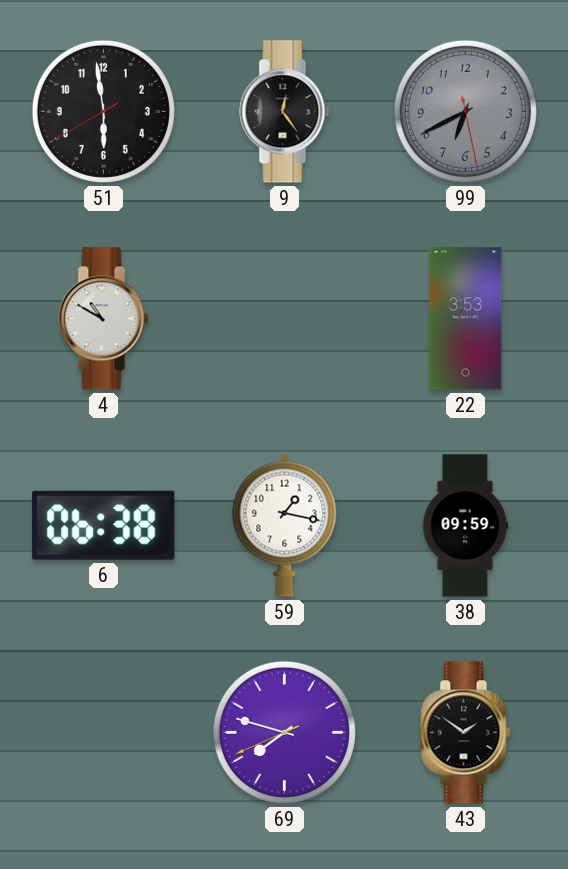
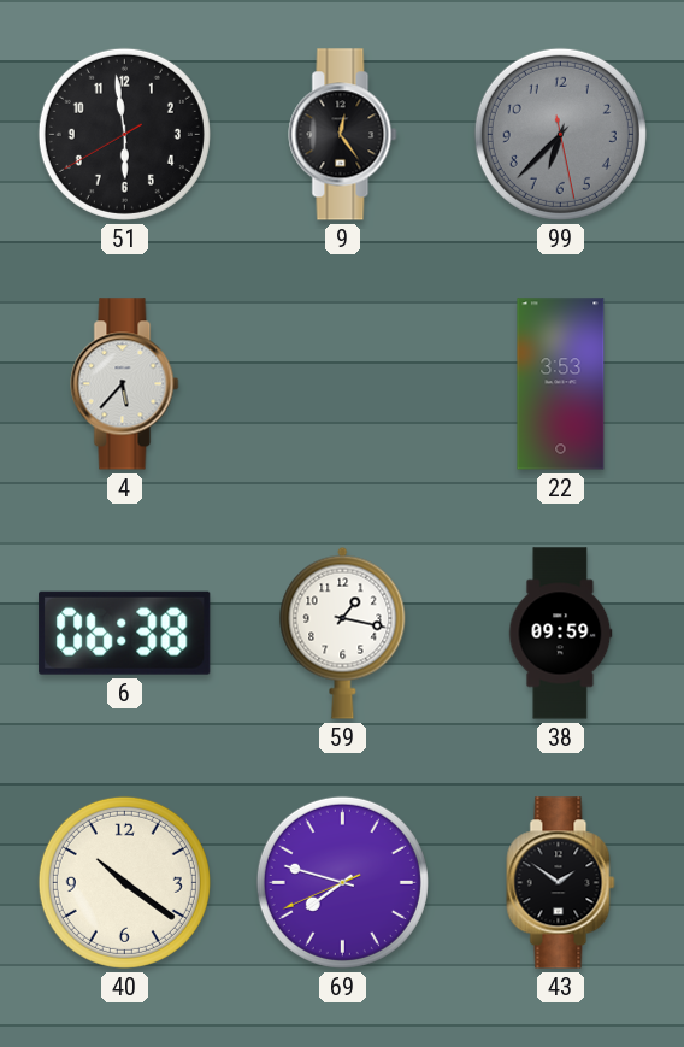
99: 6:40 -> 6:37
4: 10:50 -> 5:37
40: none -> 10:21
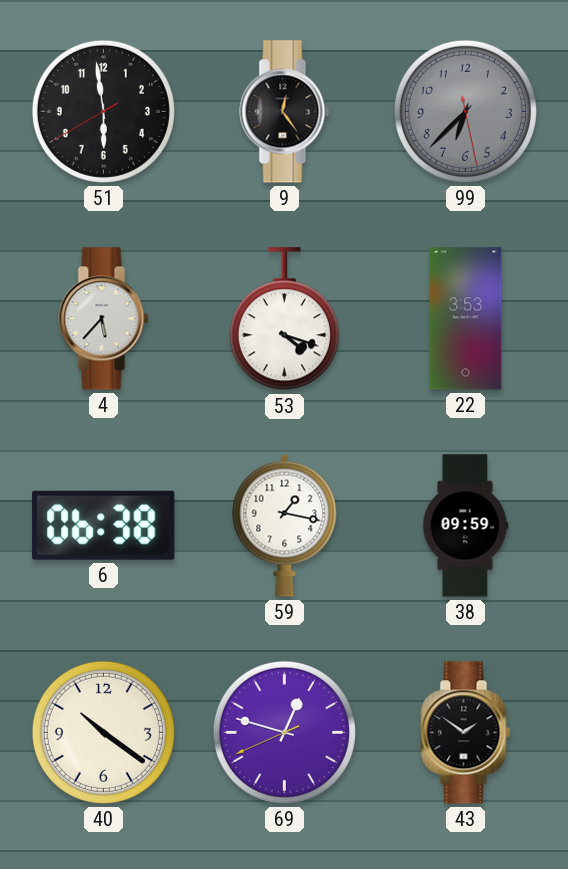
53: none -> 4:18
69: 7:47 -> 12:47
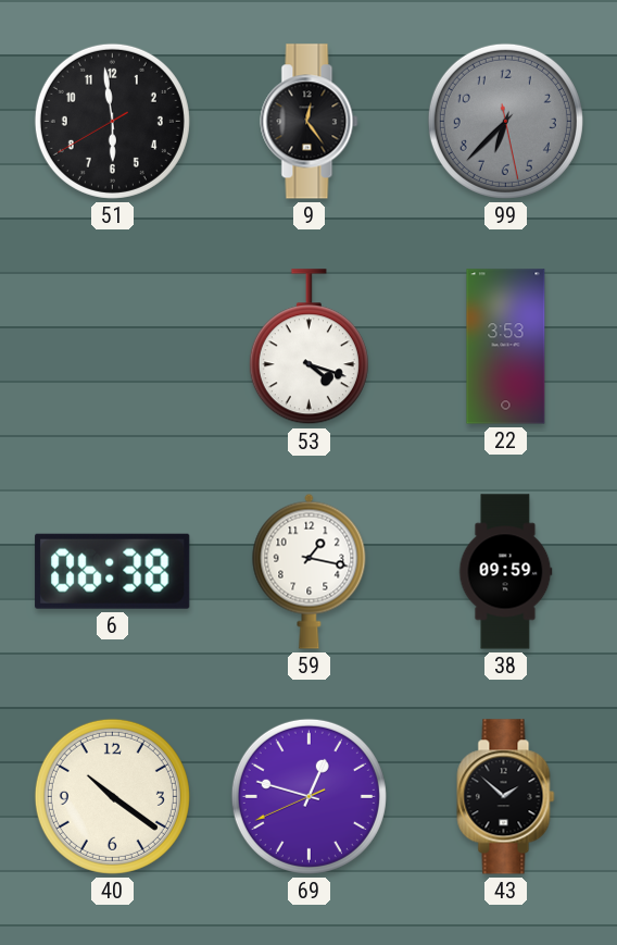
4: 5:37 -> none
43: 1:51 -> 1:52
